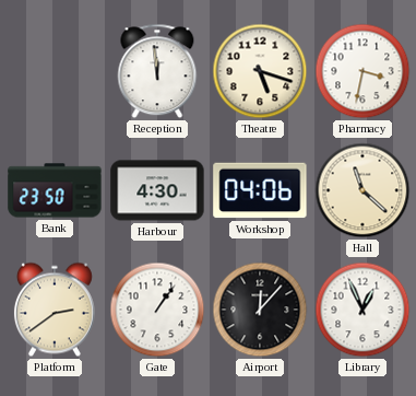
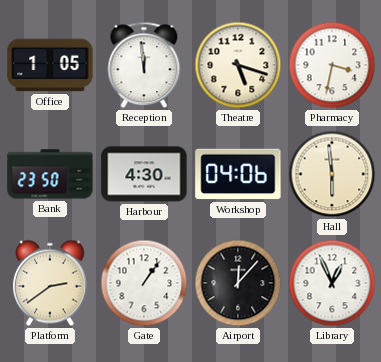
Office: none -> 1:05
Hall: 11:22 -> 5:59
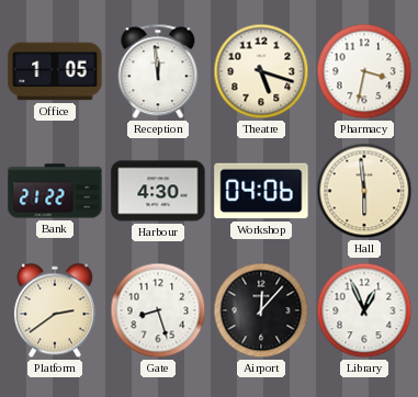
Bank: 23:50 -> 21:22
Gate: 1:06 -> 8:27
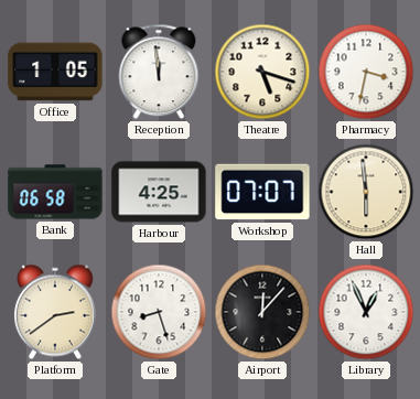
Bank: 21:22 -> 06:58
Harbour: 4:30 -> 4:25
Workshop: 04:06 -> 07:07
